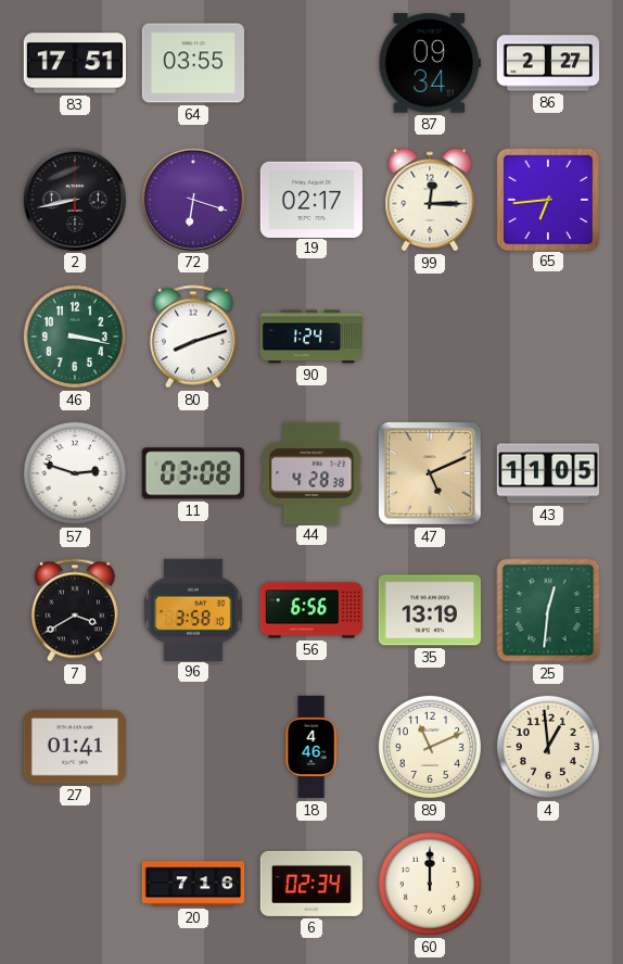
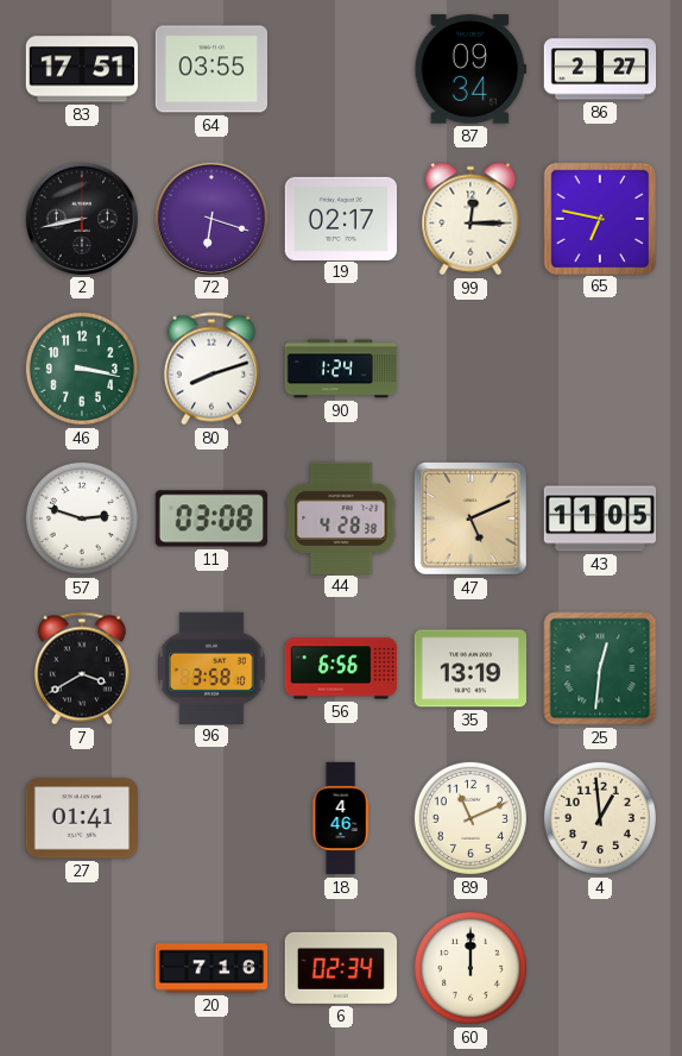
65: 6:44 -> 6:47
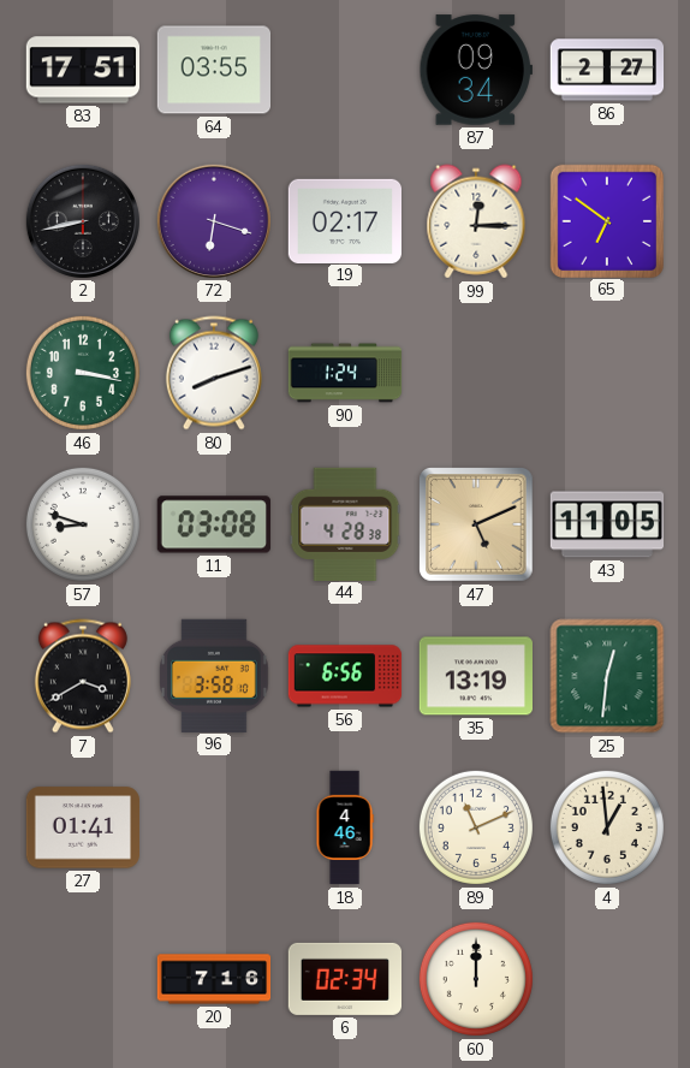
65: 6:47 -> 6:51
57: 2:48 -> 8:48
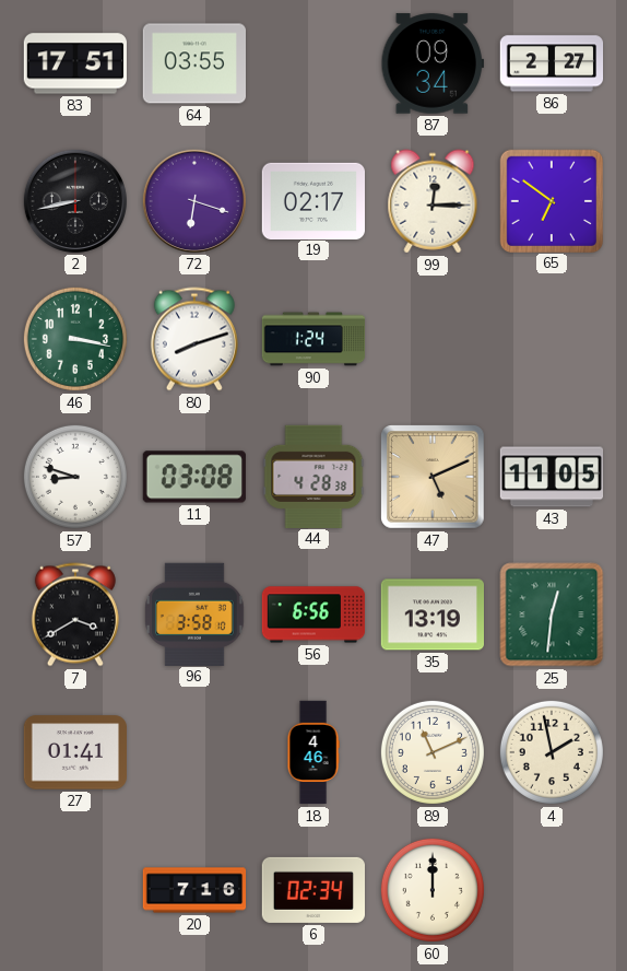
4: 12:59 -> 1:58
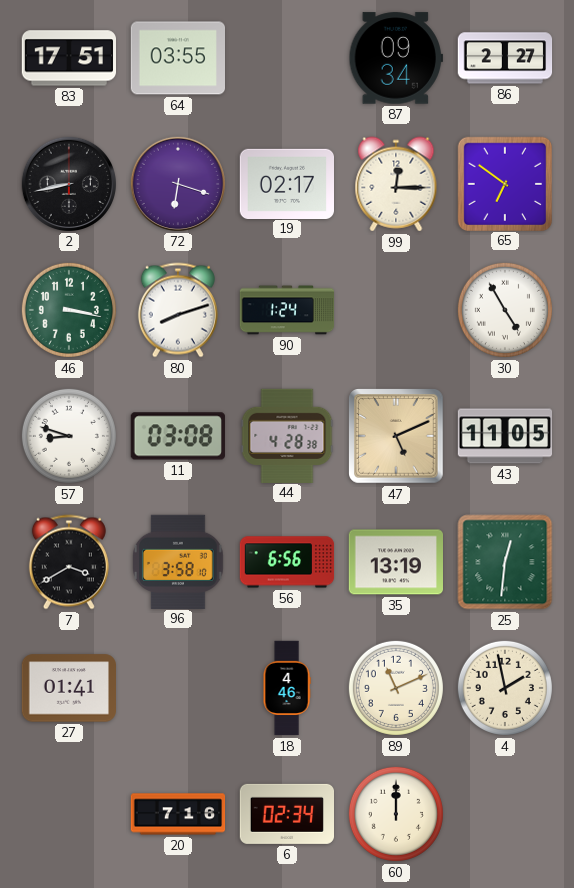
30: none -> 4:55
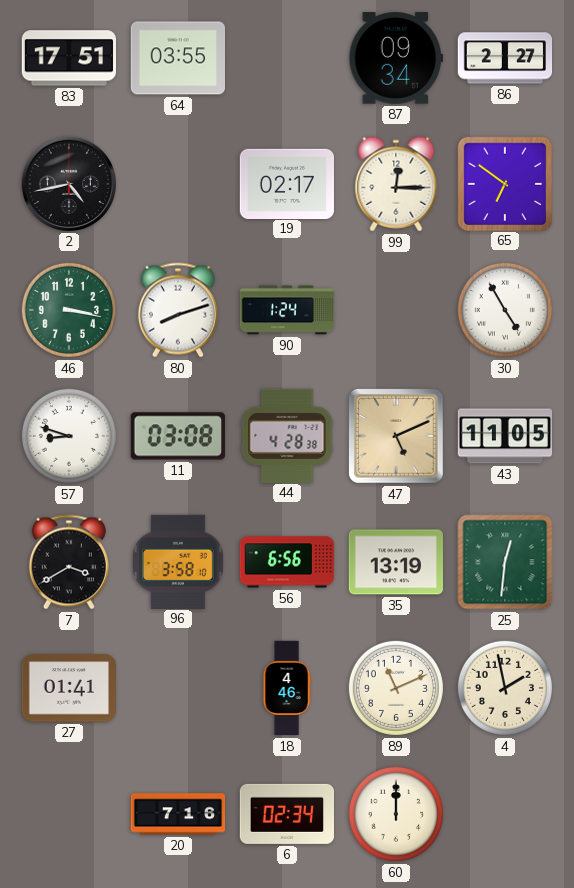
2: 8:43 -> 4:43
72: 6:18 -> none
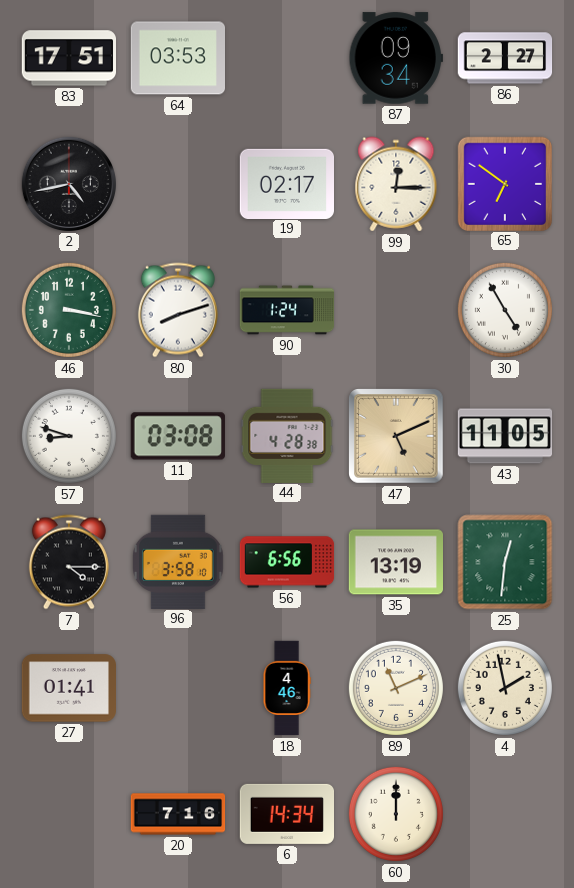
64: 03:55 -> 03:53
7: 3:40 -> 4:15
6: 02:34 -> 14:34
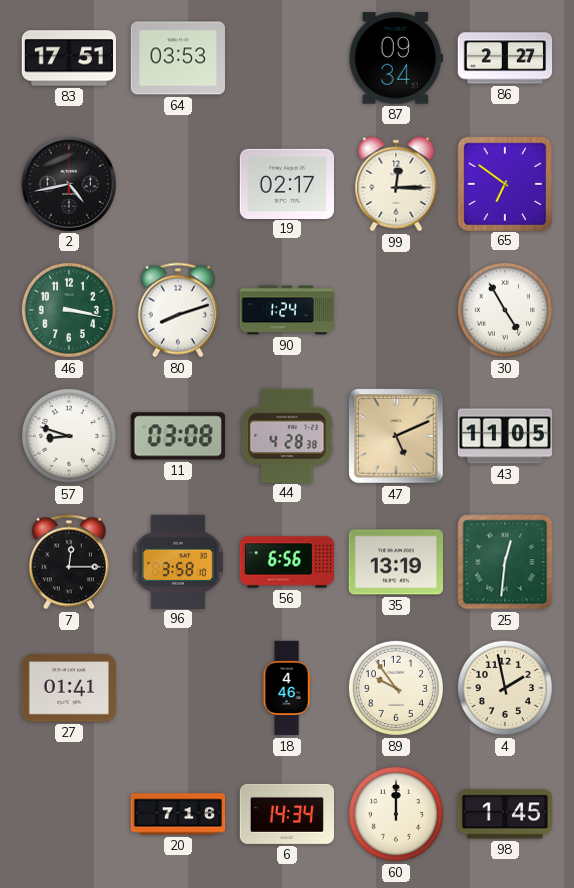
7: 4:15 -> 12:15
89: 11:11 -> 9:54
98: none -> 1:45
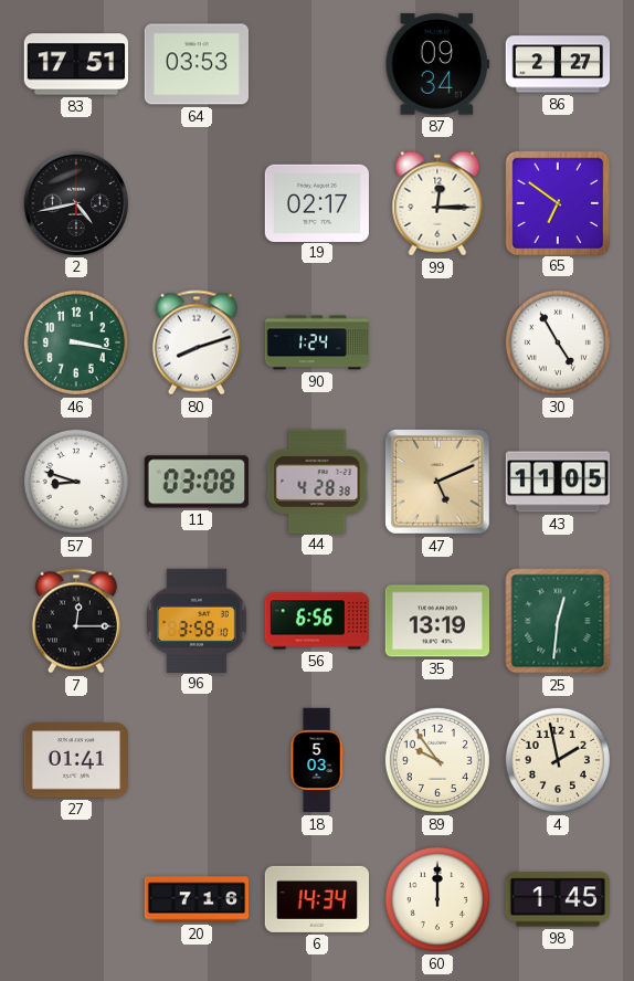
18: 4:46 -> 5:03
